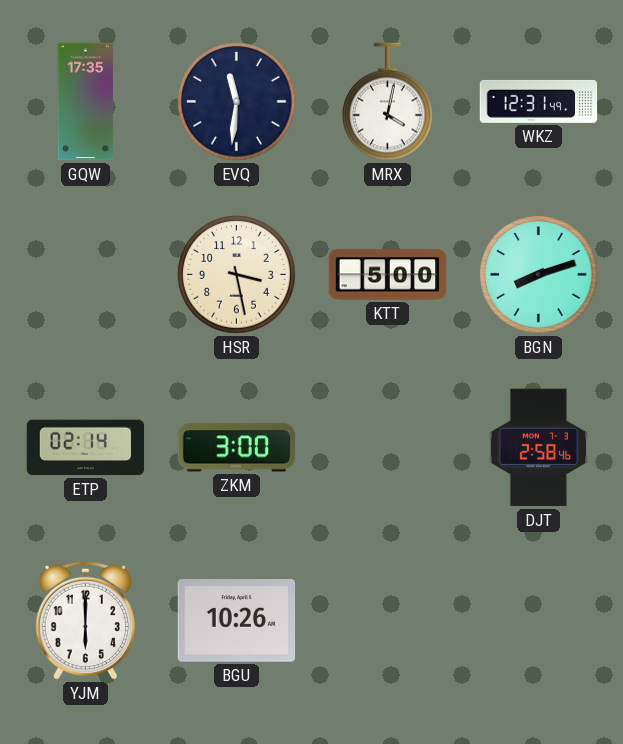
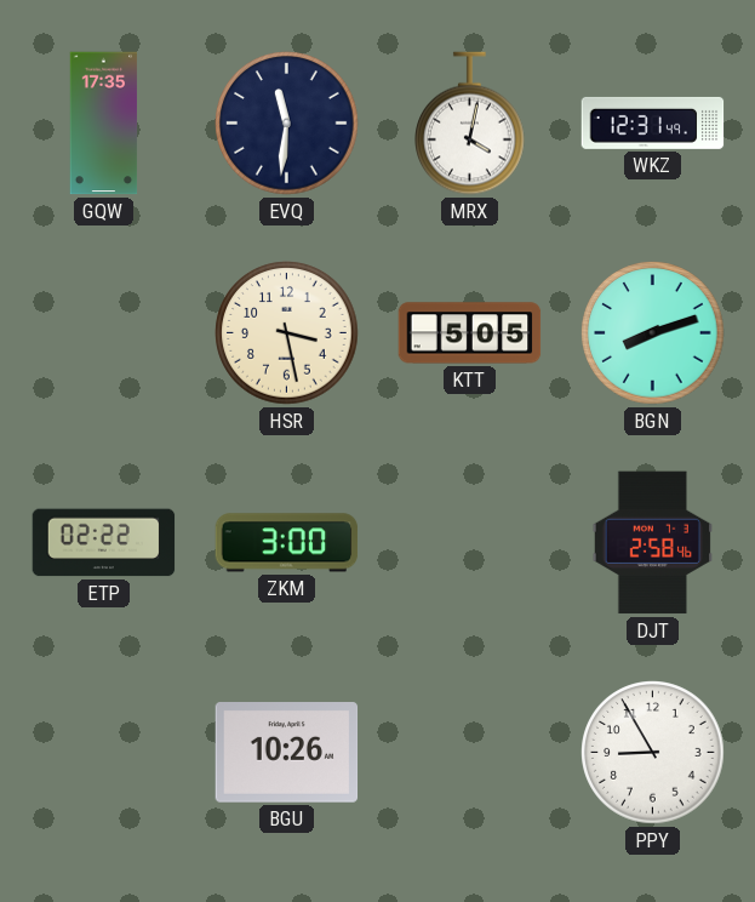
KTT: 5:00 -> 5:05
ETP: 02:14 -> 02:22
YJM: 6:00 -> none
PPY: none -> 8:55
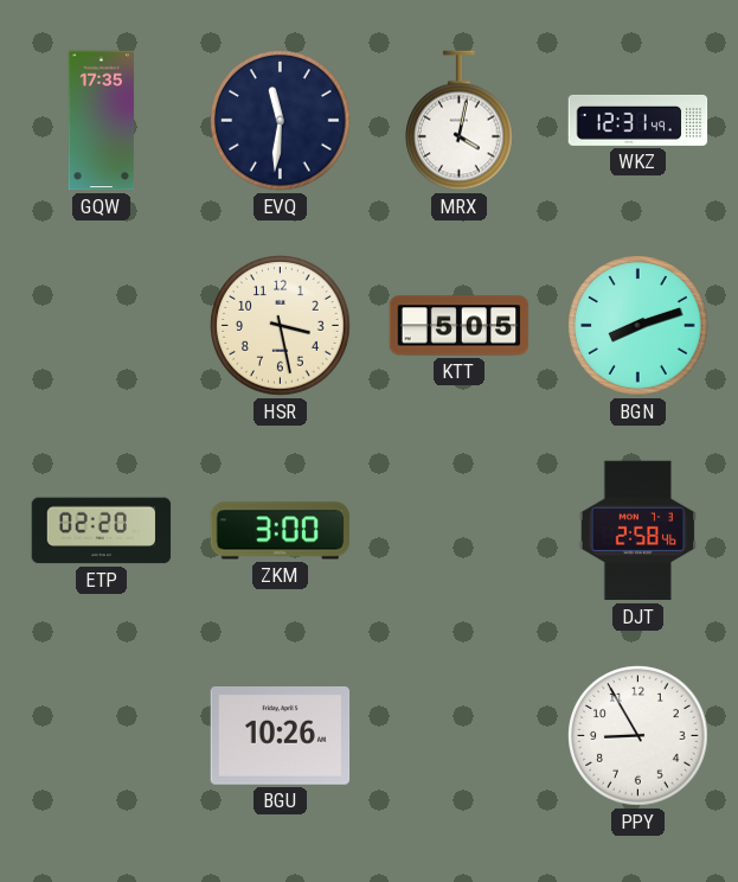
ETP: 02:22 -> 02:20
